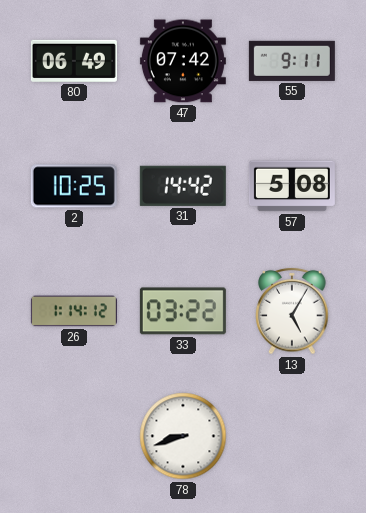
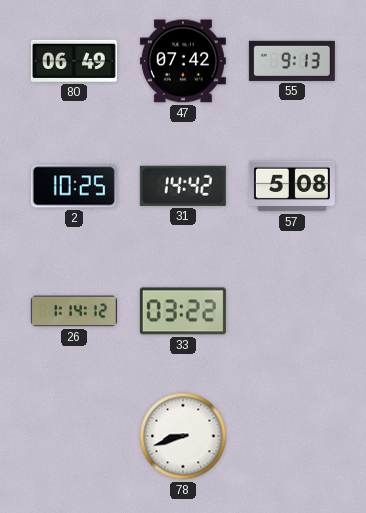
55: 9:11 -> 9:13
13: 5:05 -> none
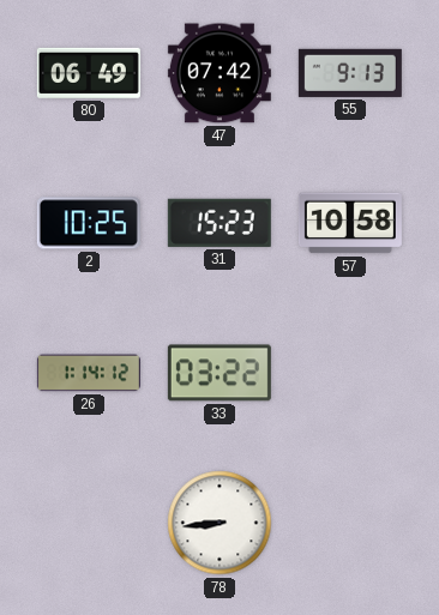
31: 14:42 -> 15:23
57: 5:08 -> 10:58
78: 8:42 -> 8:44
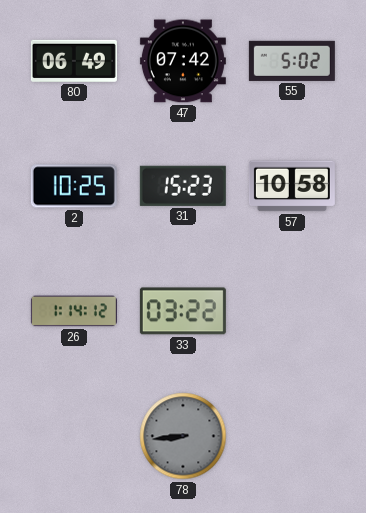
55: 9:13 -> 5:02
78 dial: white -> grey
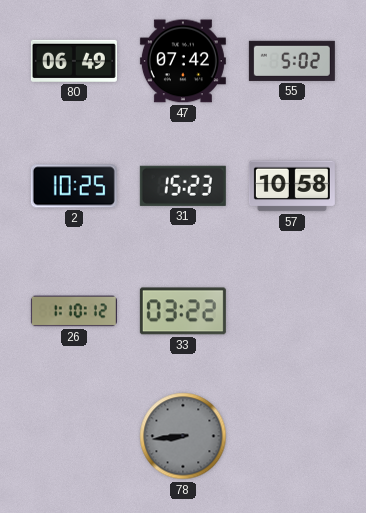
26: 1:14 -> 1:10
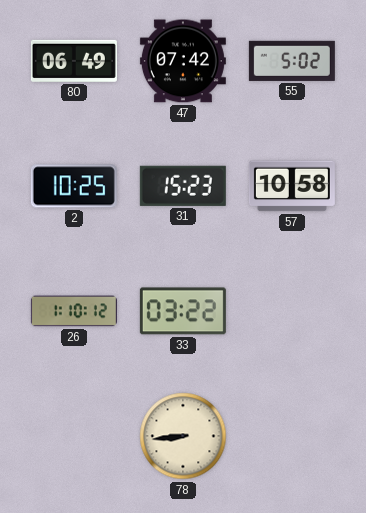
78 dial: grey -> cream
